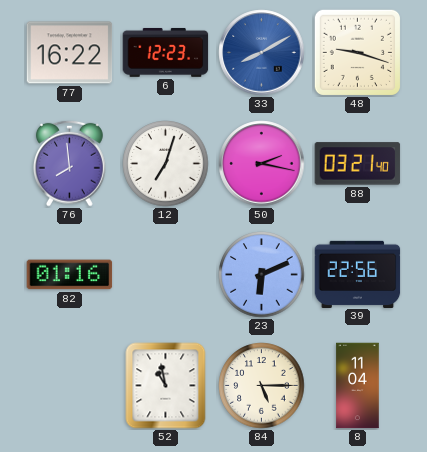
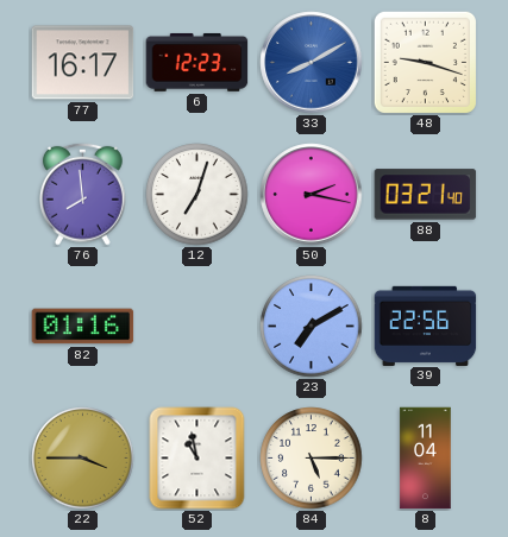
77: 16:22 -> 16:17
23: 6:11 -> 7:10
22: none -> 3:45
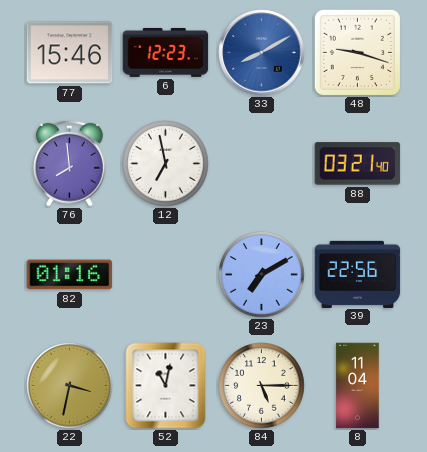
77: 16:17 -> 15:46
12: 7:03 -> 6:58
50: 2:17 -> none
22: 3:45 -> 3:32
52: 10:58 -> 11:02
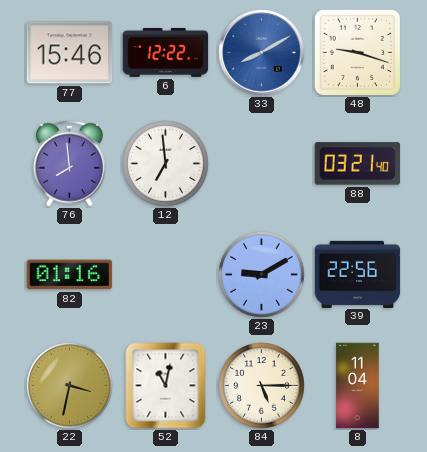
6: 12:23 -> 12:22
12: 6:58 -> 6:59
23: 7:10 -> 9:10
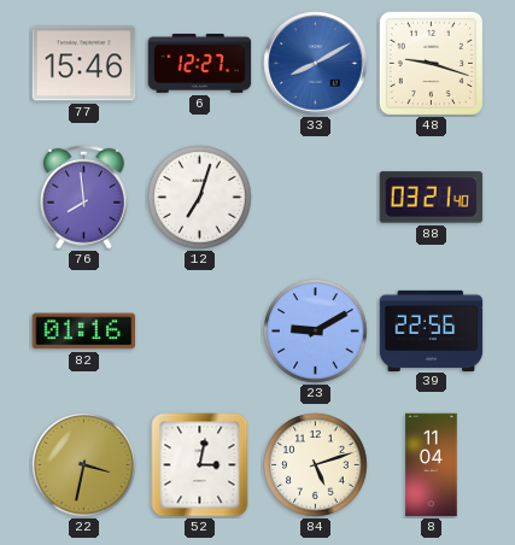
6: 12:22 -> 12:27
12: 6:59 -> 7:03
52: 11:02 -> 3:02
84: 5:15 -> 5:12
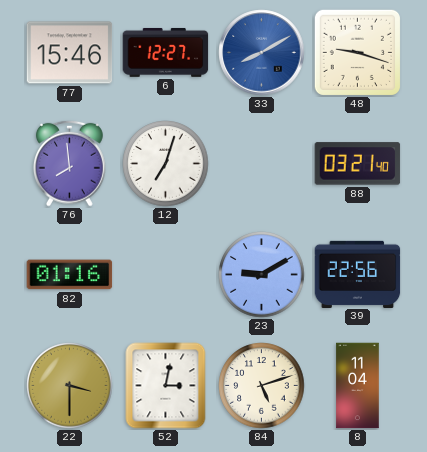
22: 3:32 -> 3:30
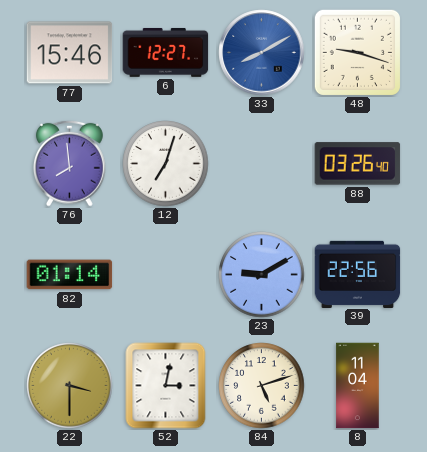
88: 03:21 -> 03:26
82: 01:16 -> 01:14
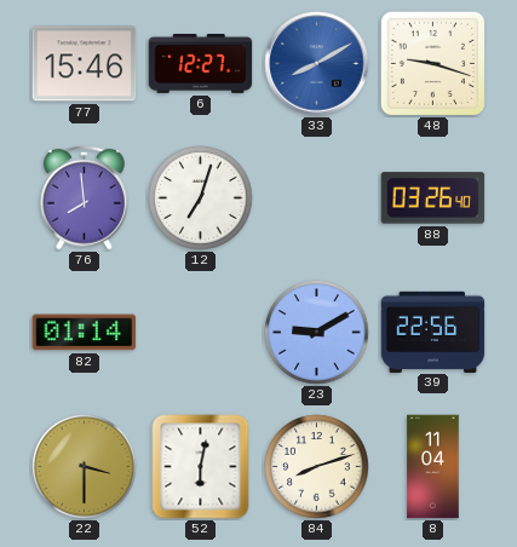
52: 3:02 -> 6:02
84: 5:12 -> 8:12
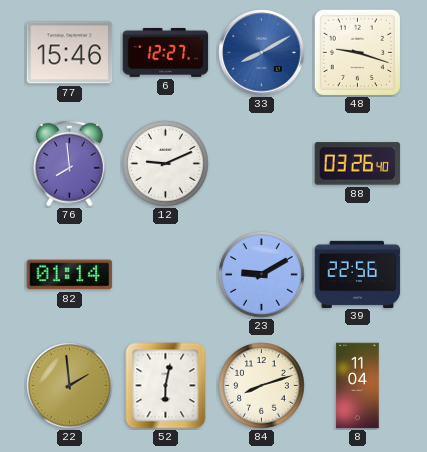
12: 7:03 -> 9:11
22: 3:30 -> 1:59
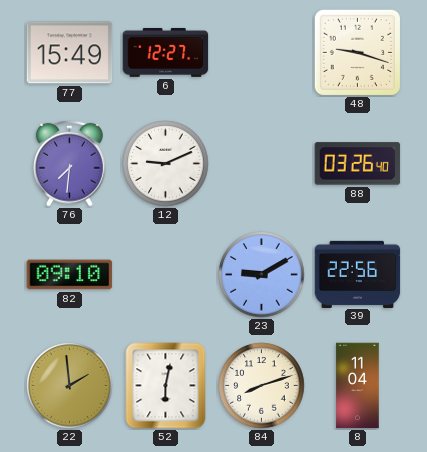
77: 15:46 -> 15:49
33: 8:10 -> none
76: 7:59 -> 7:31
82: 01:14 -> 09:10
